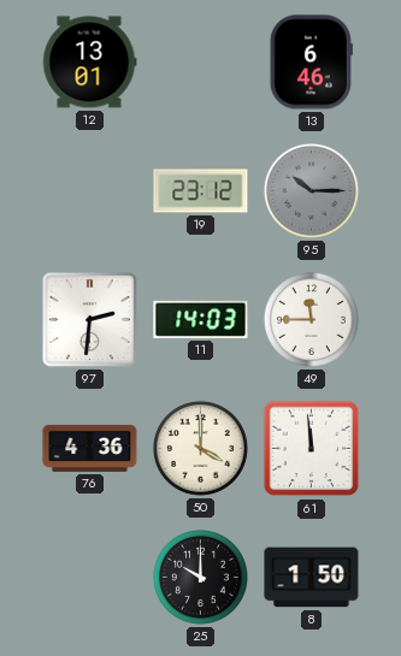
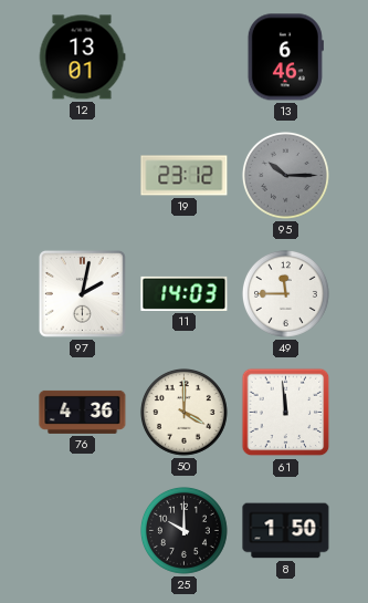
97: 2:31 -> 2:02
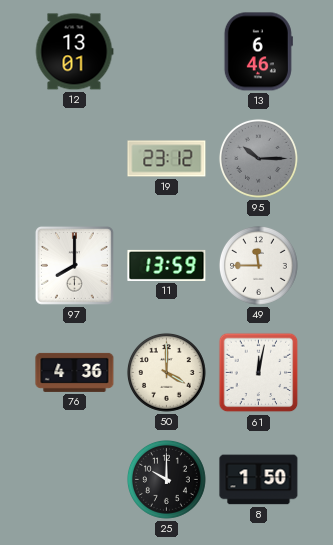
97: 2:02 -> 8:00
11: 14:03 -> 13:59
61: 11:59 -> 12:02
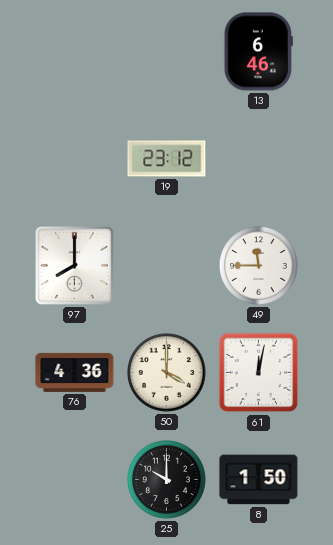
12: 13:01 -> none
95: 10:15 -> none
11: 13:59 -> none
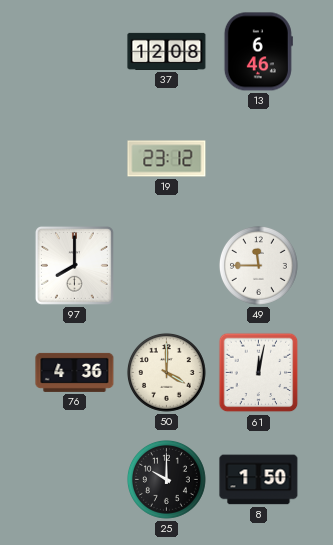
37: none -> 12:08
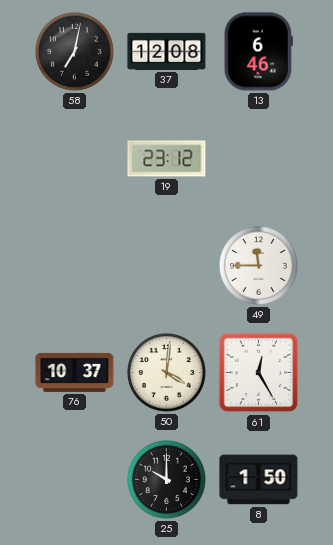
58: none -> 7:02
97: 8:00 -> none
76: 4:36 -> 10:37
50: 4:00 -> 4:01
61: 12:02 -> 12:25
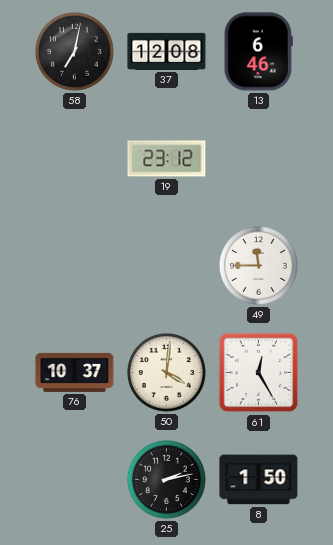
25: 10:00 -> 2:13
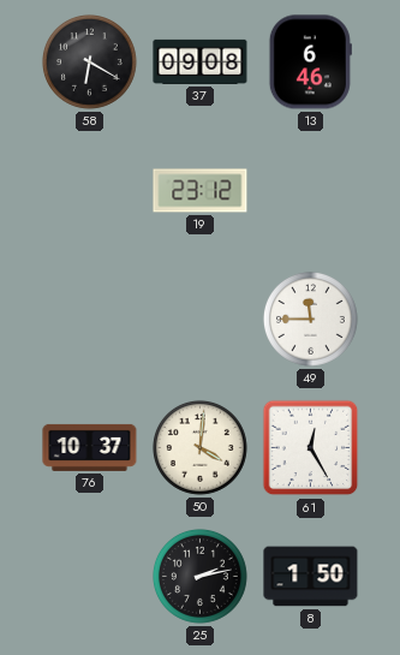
58: 7:02 -> 6:20
37: 12:08 -> 09:08
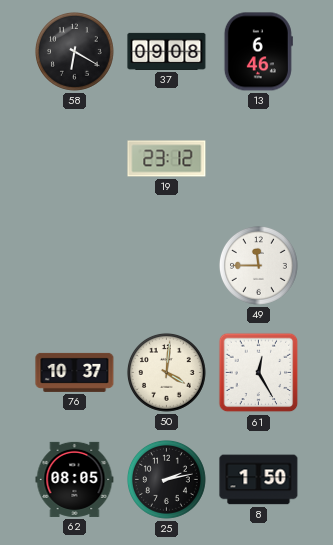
62: none -> 08:05
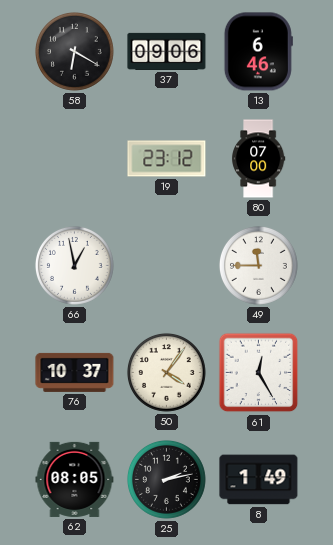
37: 09:08 -> 09:06
80: none -> 07:00
66: none -> 12:58
50: 4:01 -> 4:06
8: 1:50 -> 1:49
